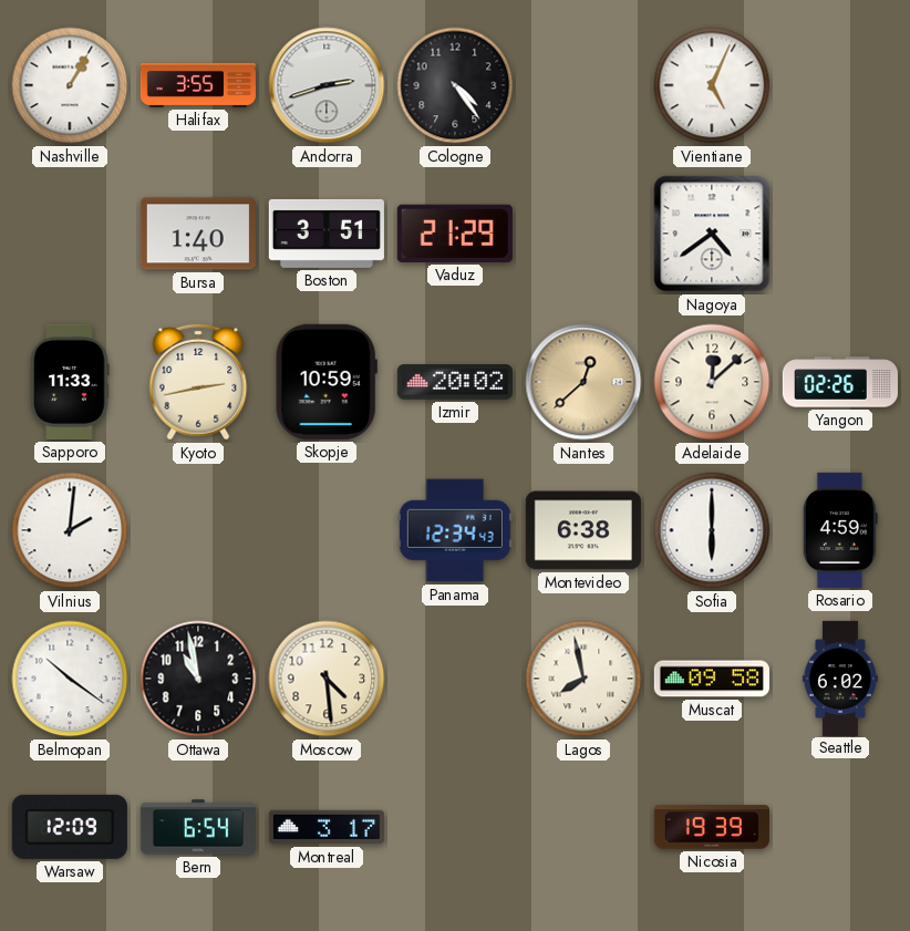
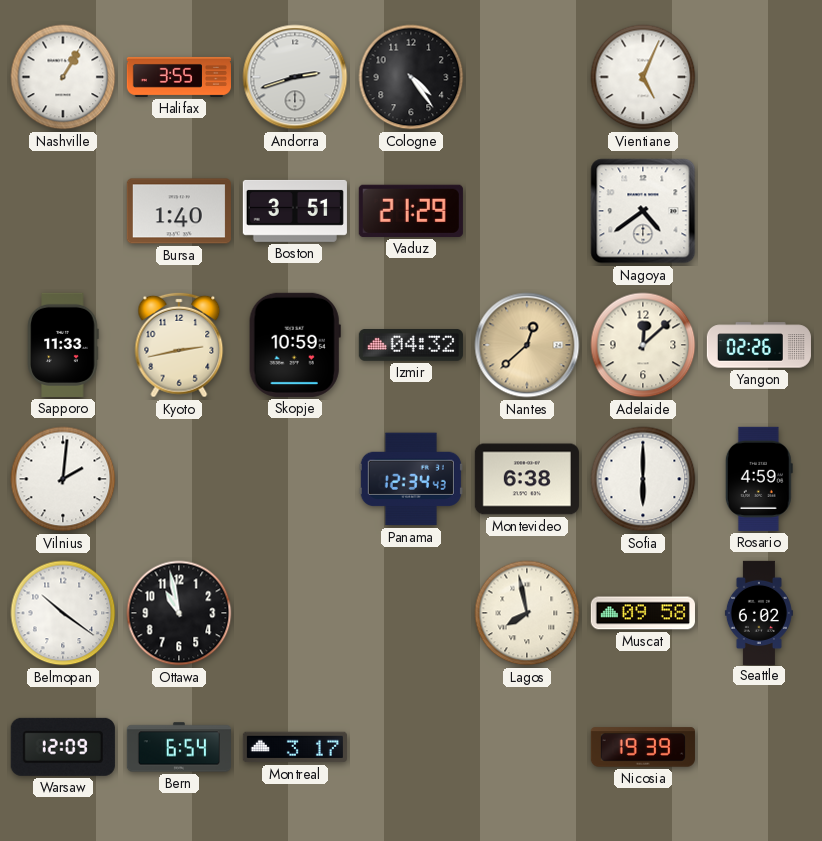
Izmir: 20:02 -> 04:32
Moscow: 4:29 -> none
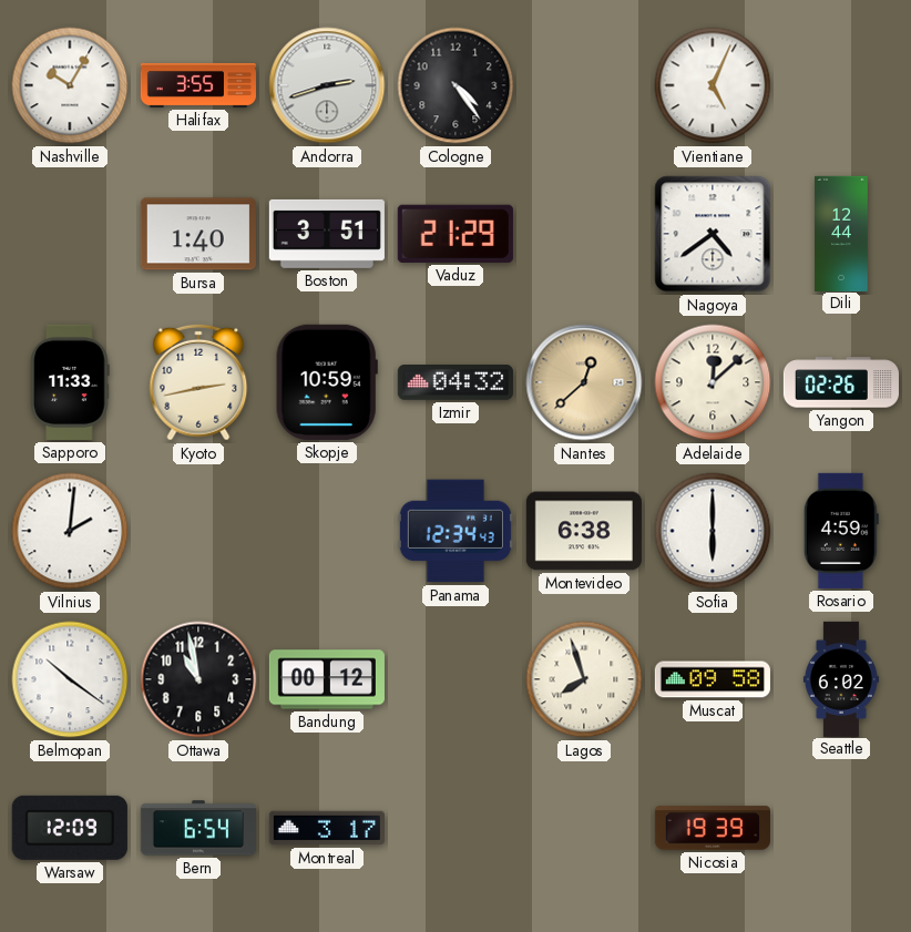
Nashville: 1:05 -> 10:05
Dili: none -> 12:44
Bandung: none -> 00:12
Lagos: 7:58 -> 7:57
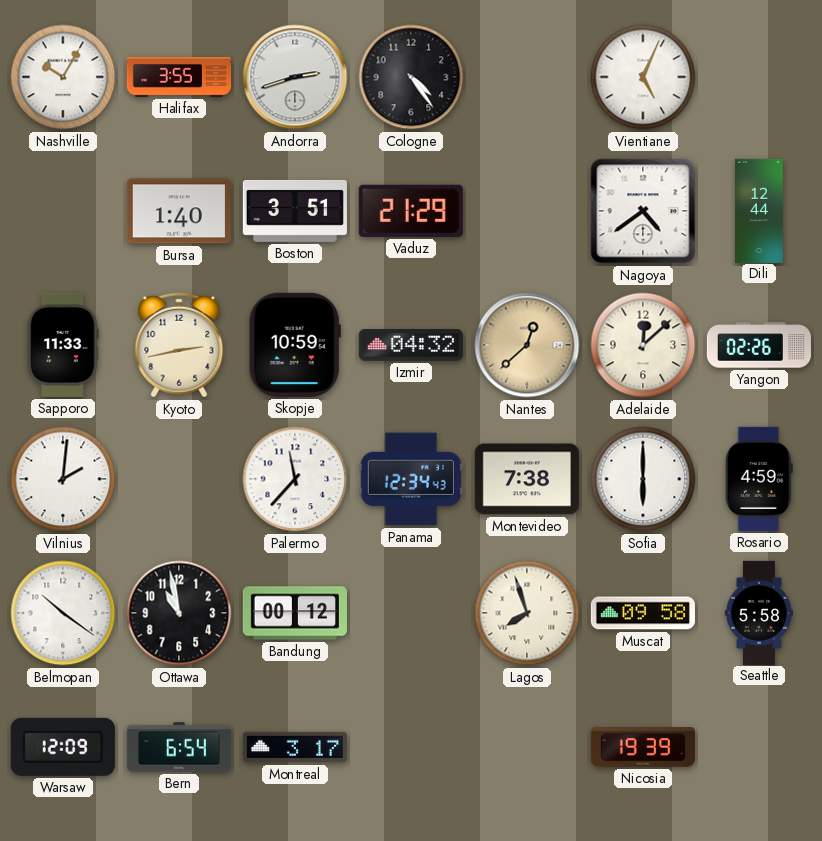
Palermo: none -> 11:37
Montevideo: 6:38 -> 7:38
Seattle: 6:02 -> 5:58
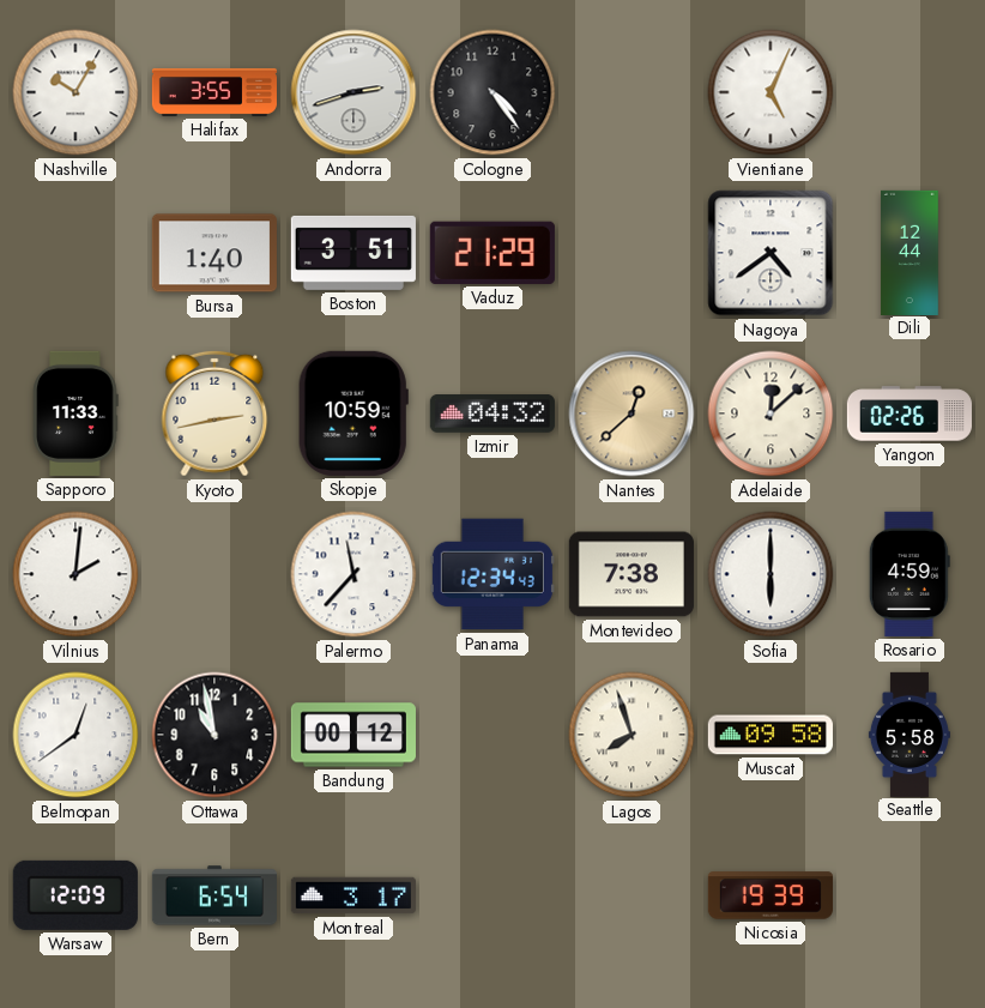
Belmopan: 10:21 -> 12:39
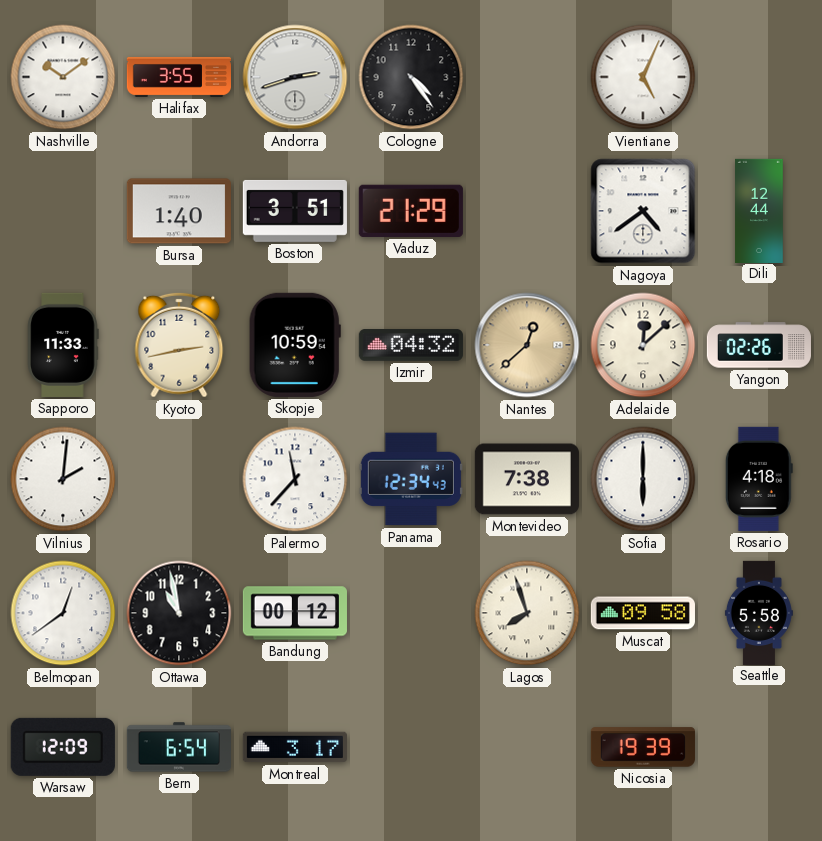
Nashville: 10:05 -> 10:09
Rosario: 4:59 -> 4:18
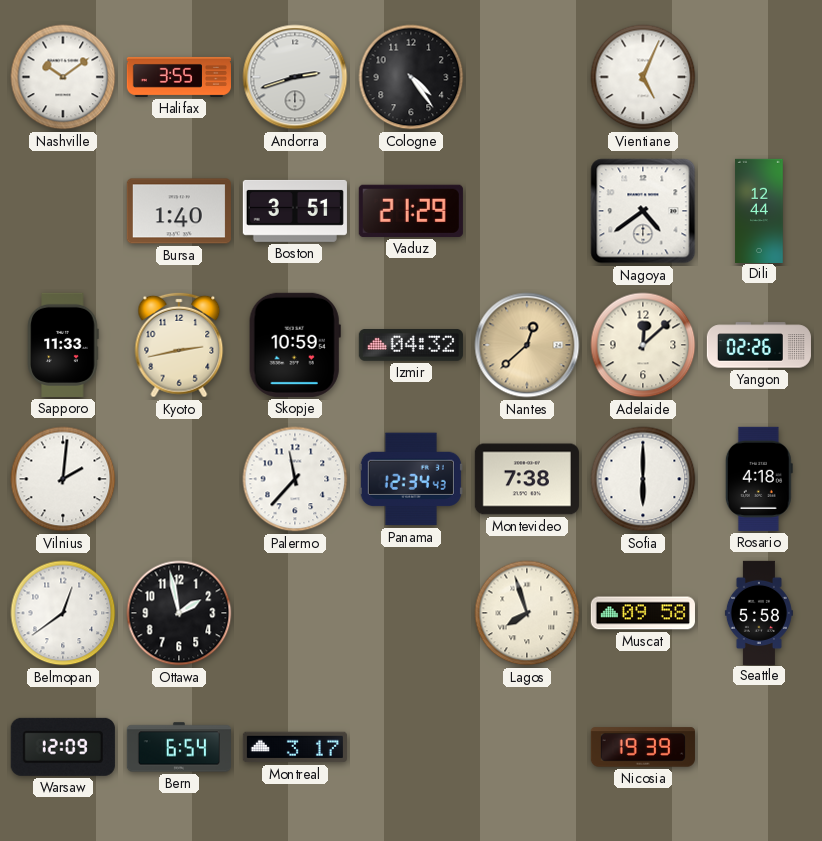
Ottawa: 10:58 -> 1:58
Bandung: 00:12 -> none
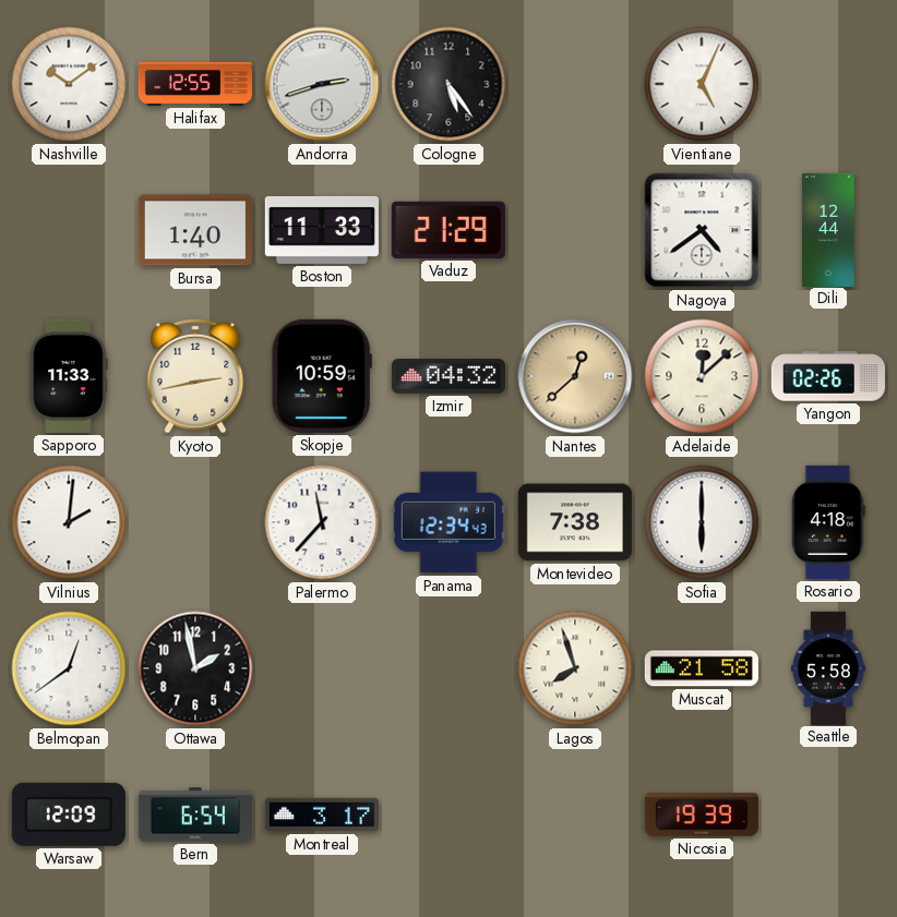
Halifax: 3:55 -> 12:55
Cologne: 4:24 -> 5:24
Boston: 3:51 -> 11:33
Muscat: 09:58 -> 21:58
